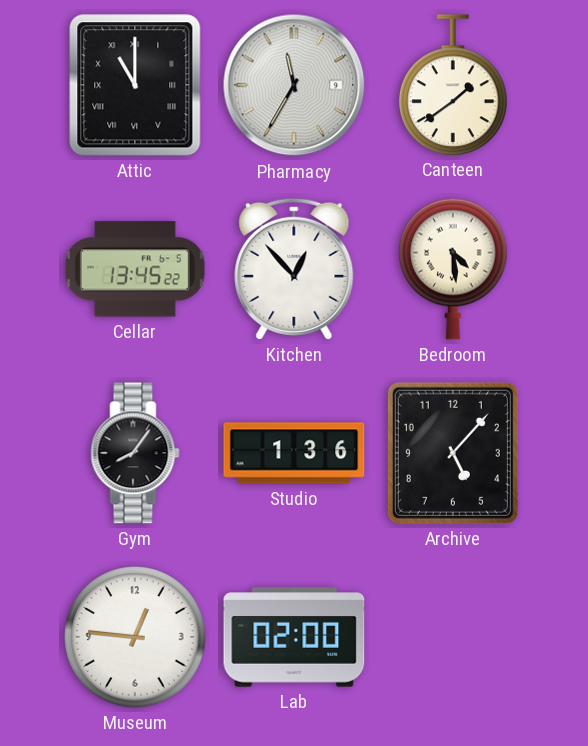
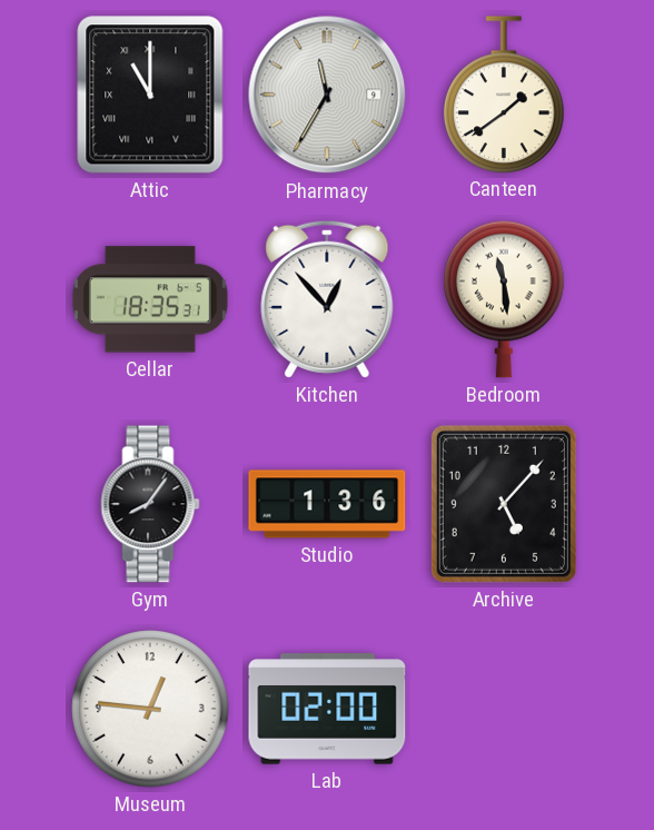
Cellar: 13:45 -> 18:35
Bedroom: 4:29 -> 11:29
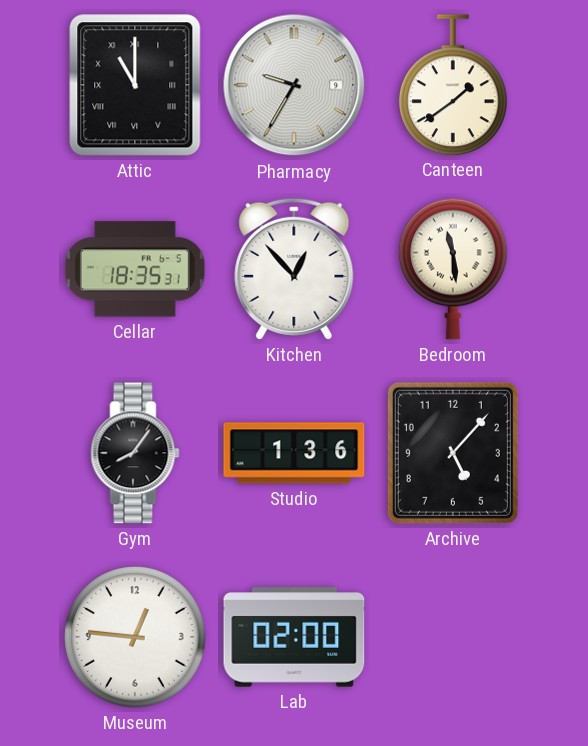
Pharmacy: 11:35 -> 9:35
